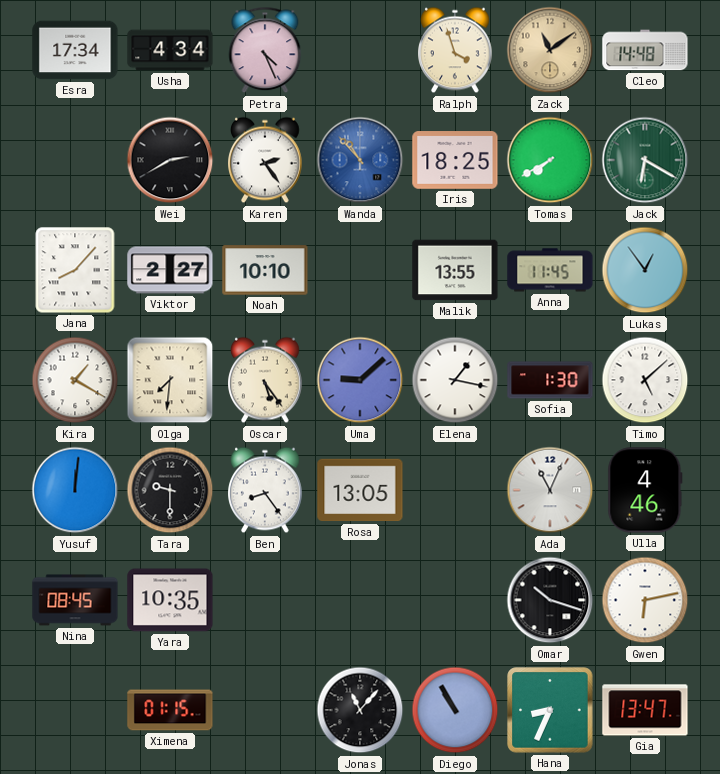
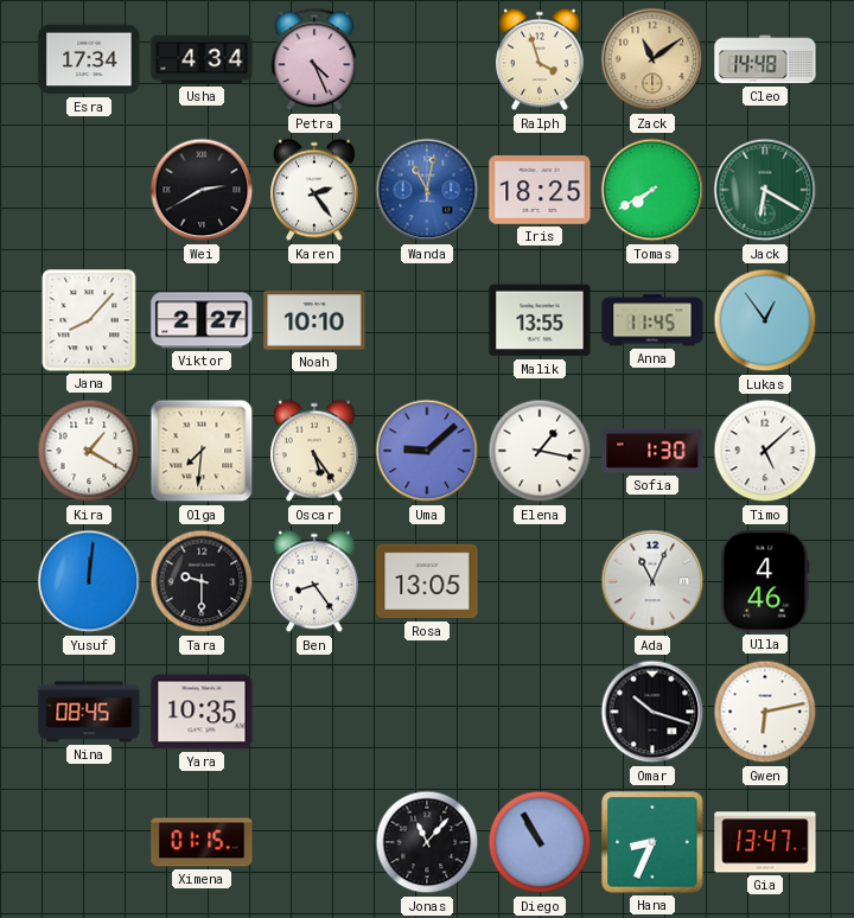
Wanda: 10:53 -> 11:02
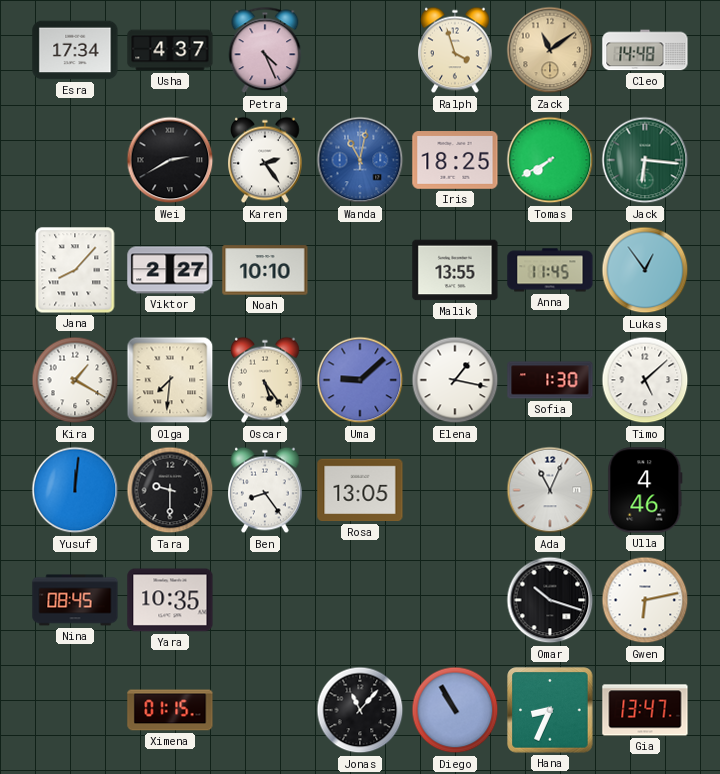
Usha: 4:34 -> 4:37
Jack: 6:20 -> 6:16
